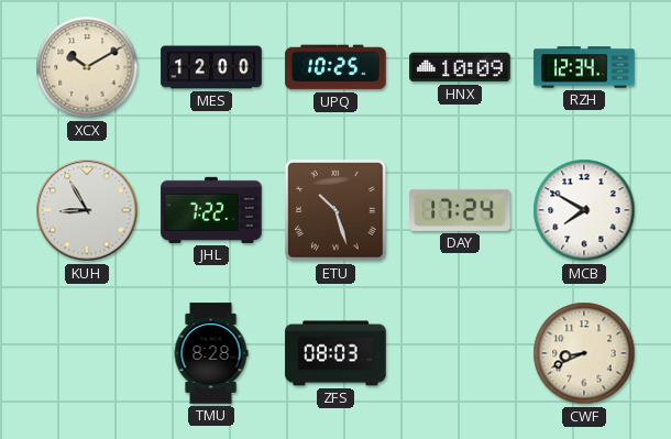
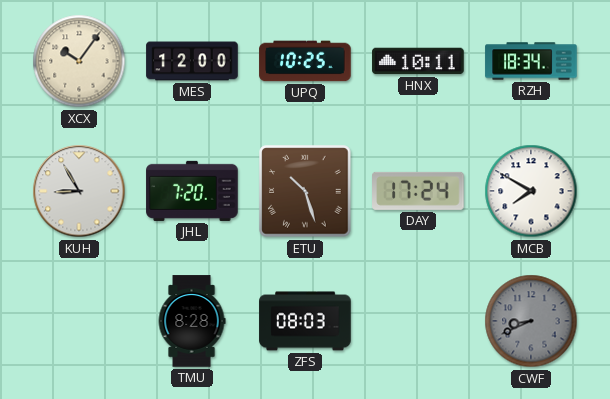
XCX: 10:10 -> 10:06
HNX: 10:09 -> 10:11
RZH: 12:34 -> 18:34
JHL: 7:22 -> 7:20
CWF dial: cream -> grey
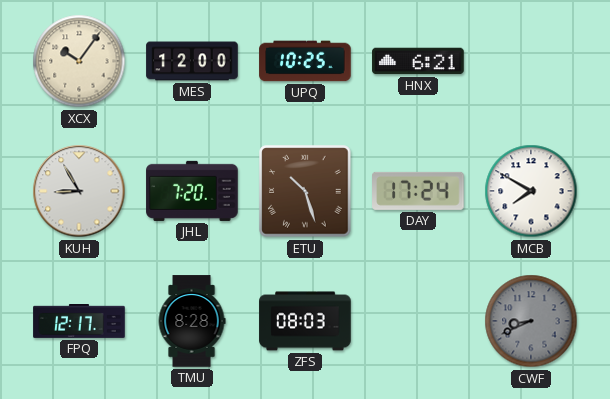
HNX: 10:11 -> 6:21
RZH: 18:34 -> none
FPQ: none -> 12:17
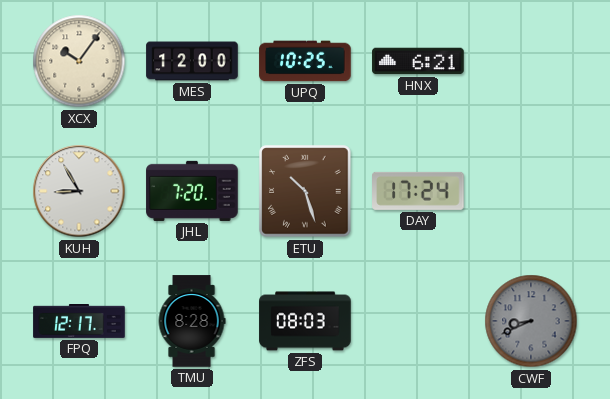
MCB: 7:50 -> none
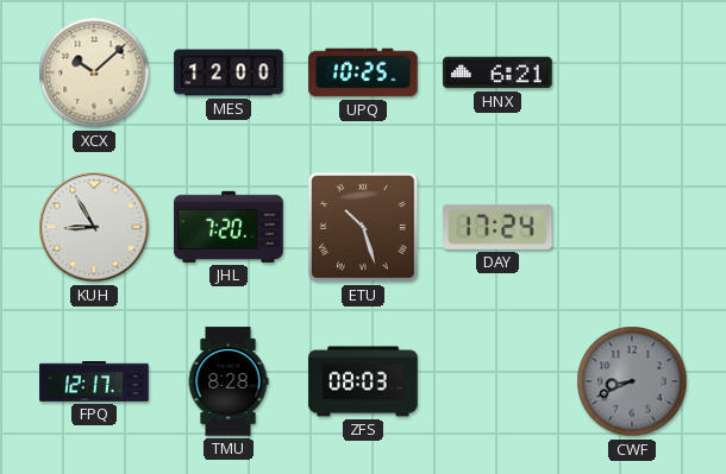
XCX: 10:06 -> 10:08
